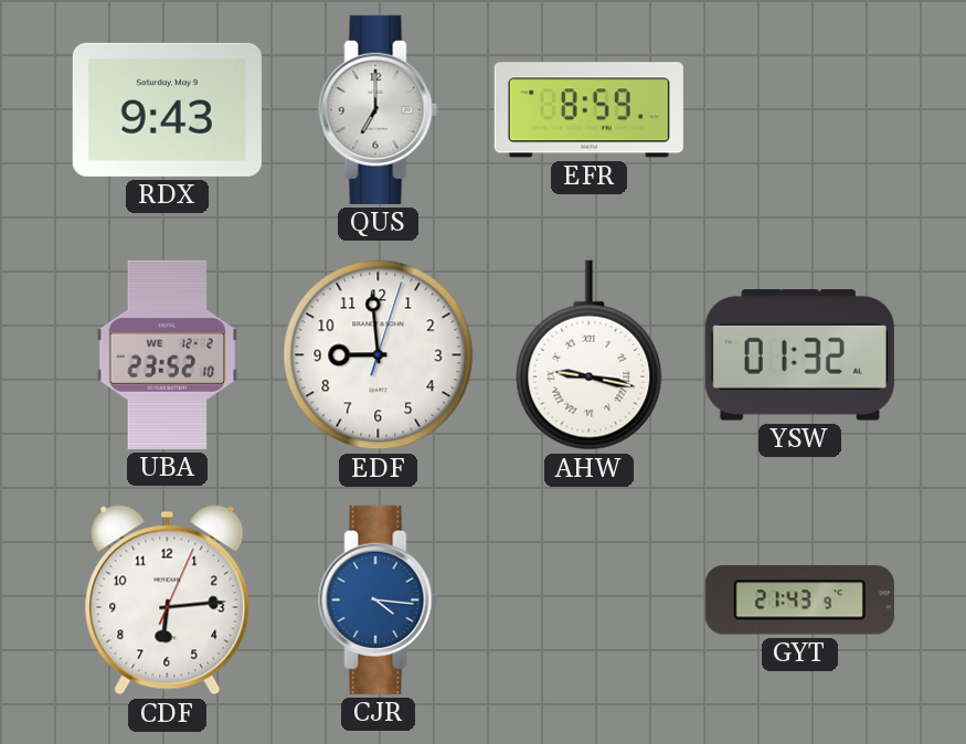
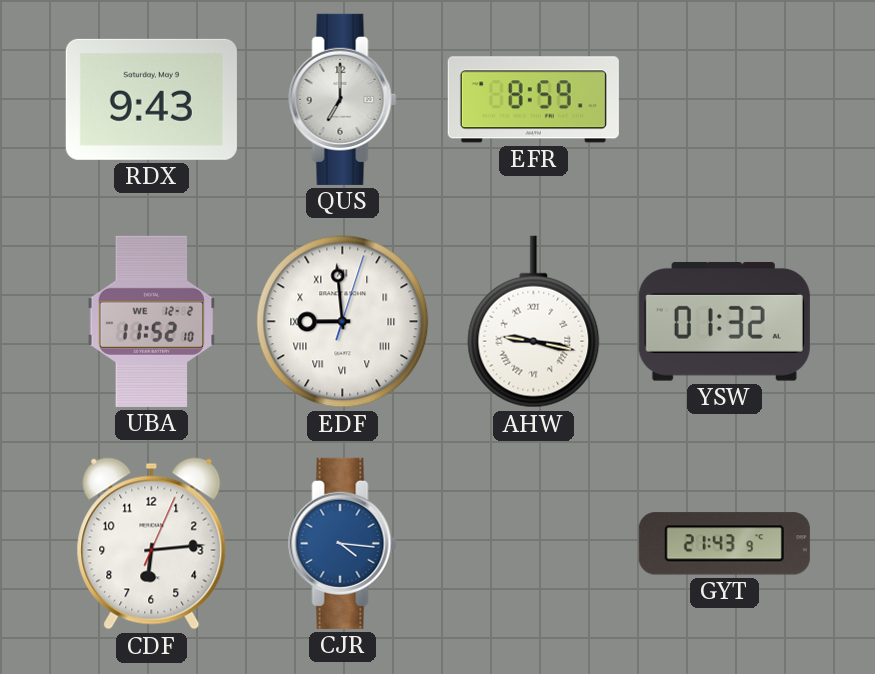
UBA: 23:52 -> 11:52
EDF numerals: Arabic -> Roman
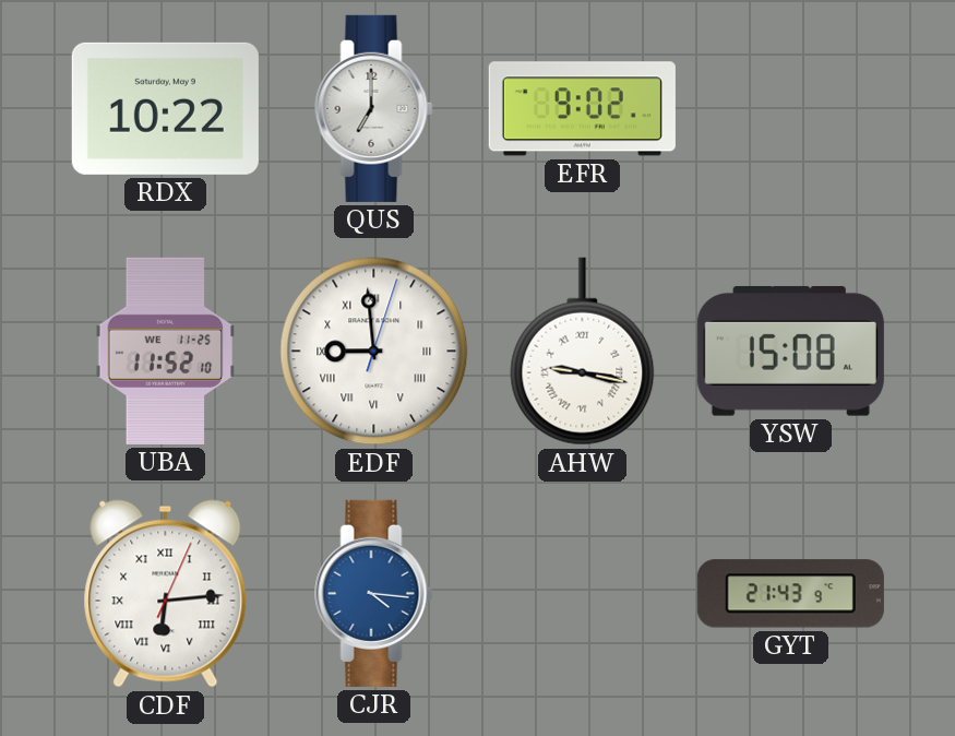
RDX: 9:43 -> 10:22
EFR: 8:59 -> 9:02
UBA date: WE 12-2 -> WE 11-25
YSW: 01:32 -> 15:08
CDF numerals: Arabic -> Roman
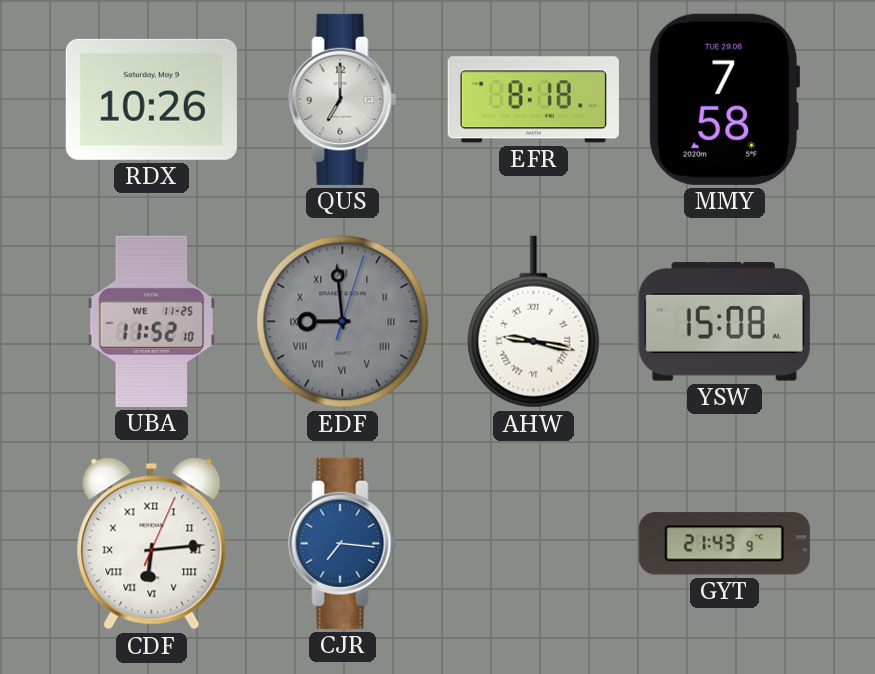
RDX: 10:22 -> 10:26
EFR: 9:02 -> 8:18
MMY: none -> 7:58
EDF dial: white -> grey
CJR: 4:16 -> 7:16
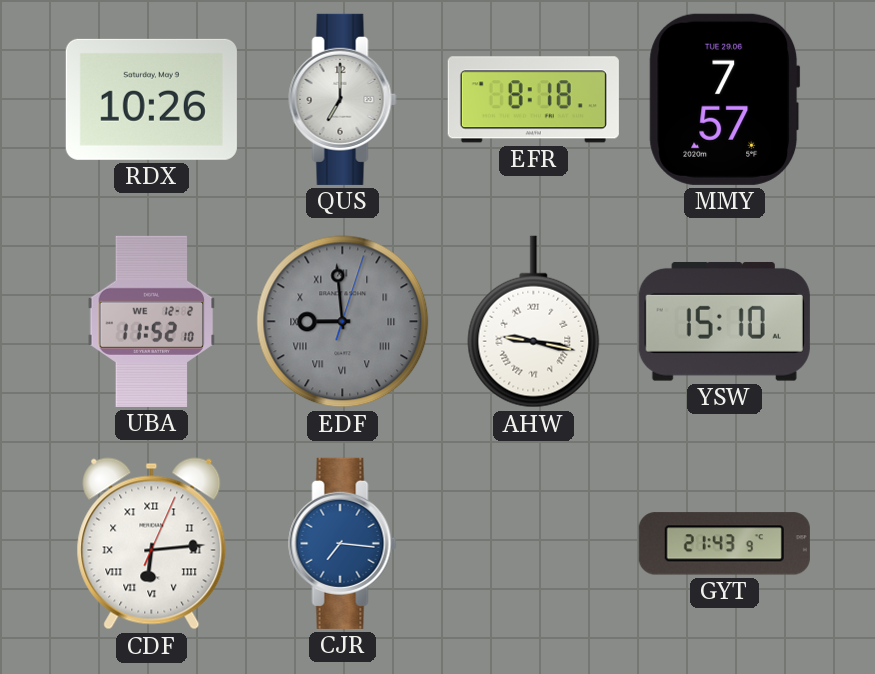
MMY: 7:58 -> 7:57
UBA date: WE 11-25 -> WE 12-2
YSW: 15:08 -> 15:10
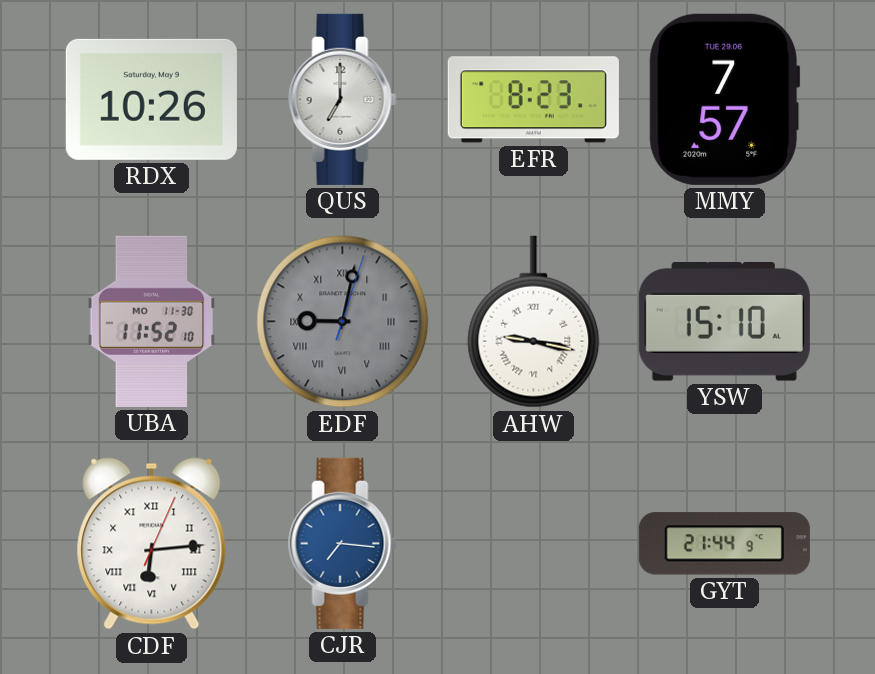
EFR: 8:18 -> 8:23
UBA date: WE 12-2 -> MO 11-30
EDF: 8:59 -> 9:02
GYT: 21:43 -> 21:44
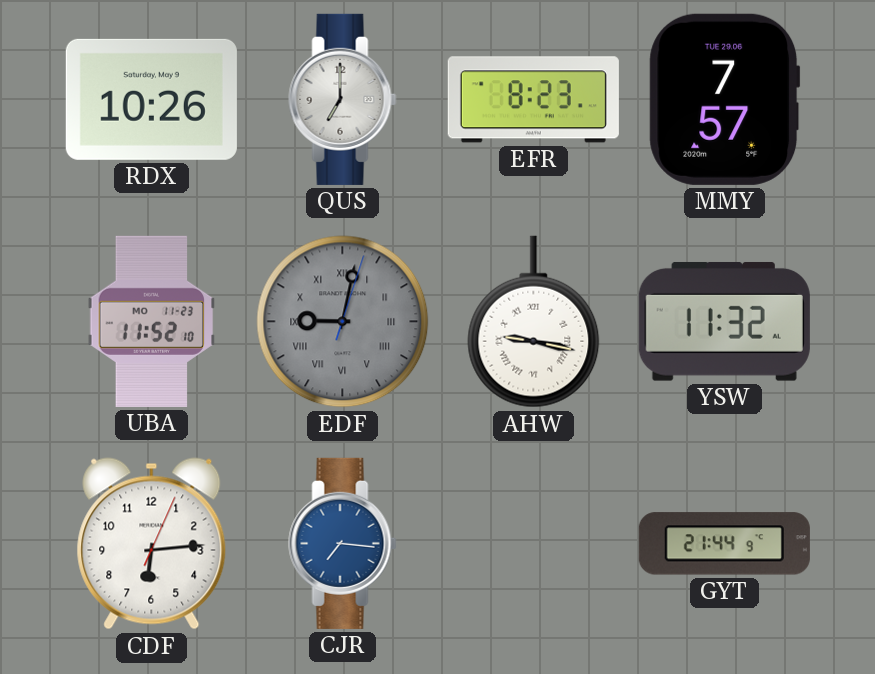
UBA date: MO 11-30 -> MO 11-23
YSW: 15:10 -> 11:32
CDF numerals: Roman -> Arabic
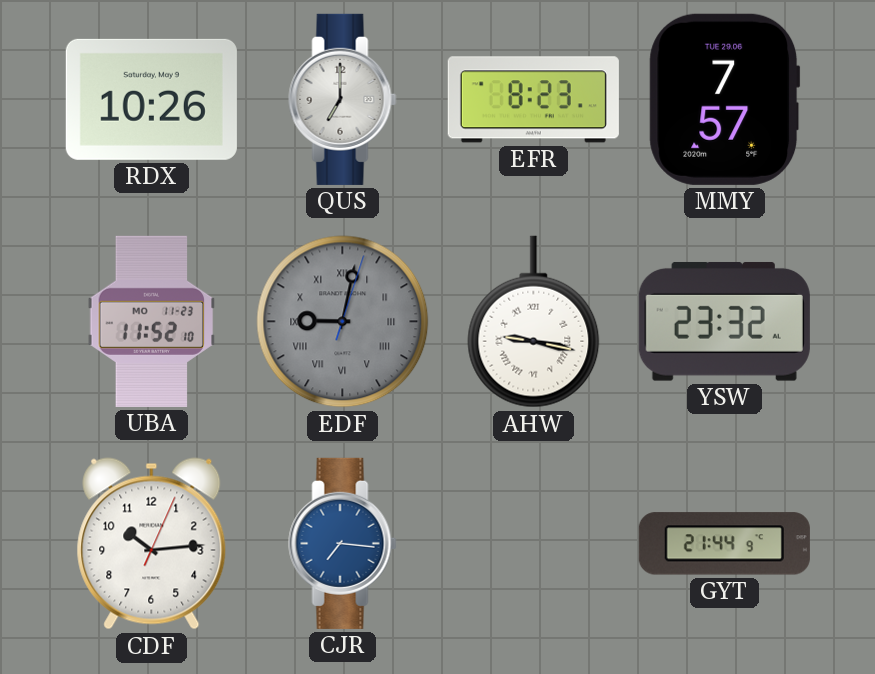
YSW: 11:32 -> 23:32
CDF: 6:14 -> 10:14
